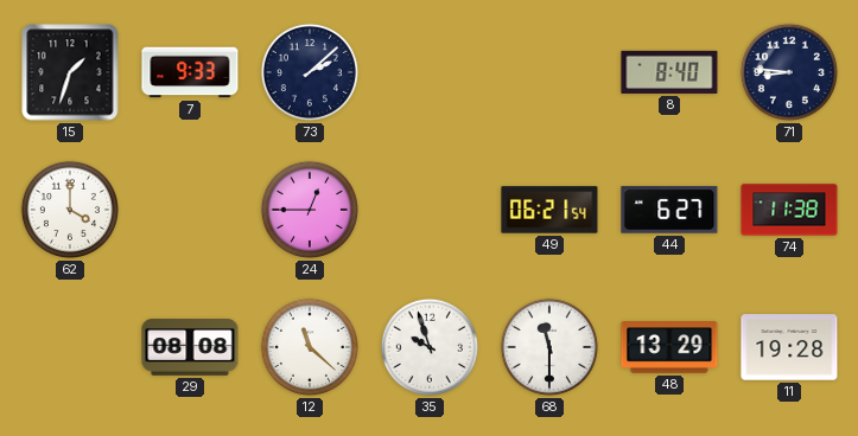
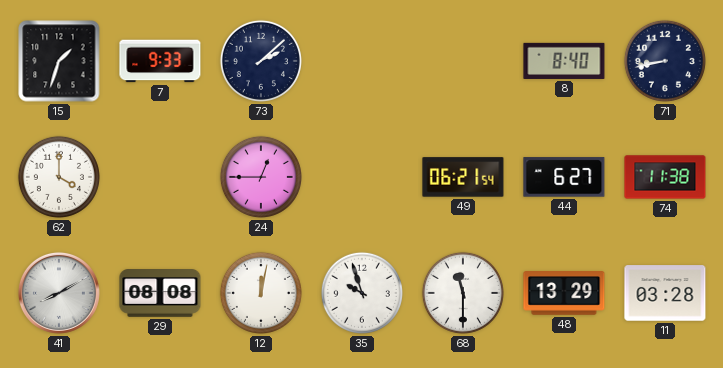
71: 8:46 -> 8:43
41: none -> 8:10
12: 11:22 -> 12:02
11: 19:28 -> 03:28
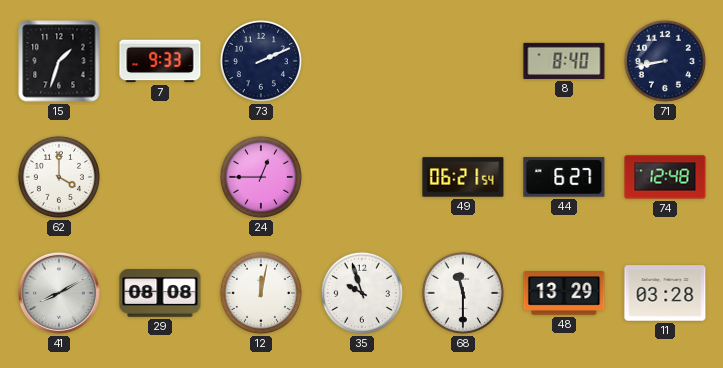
73: 2:08 -> 2:11
74: 11:38 -> 12:48
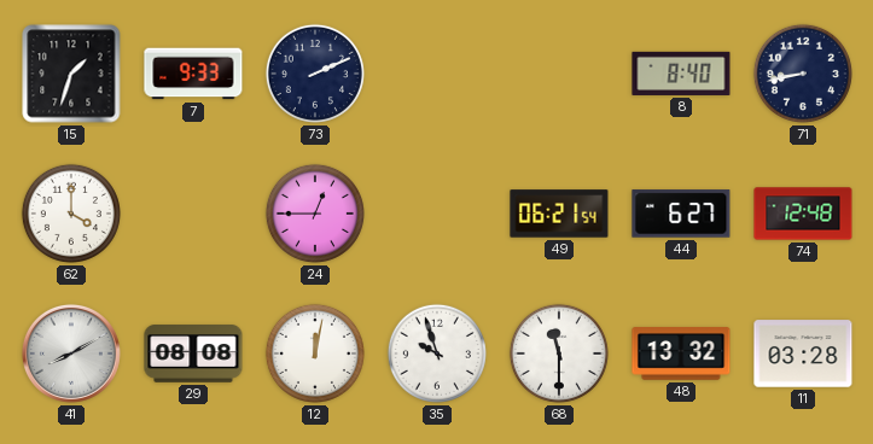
48: 13:29 -> 13:32
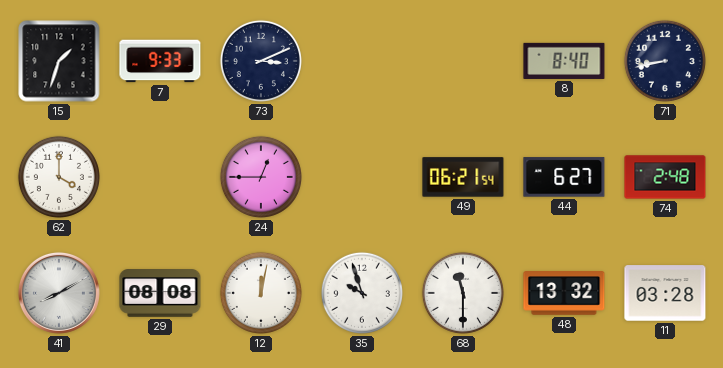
73: 2:11 -> 3:11
74: 12:48 -> 2:48
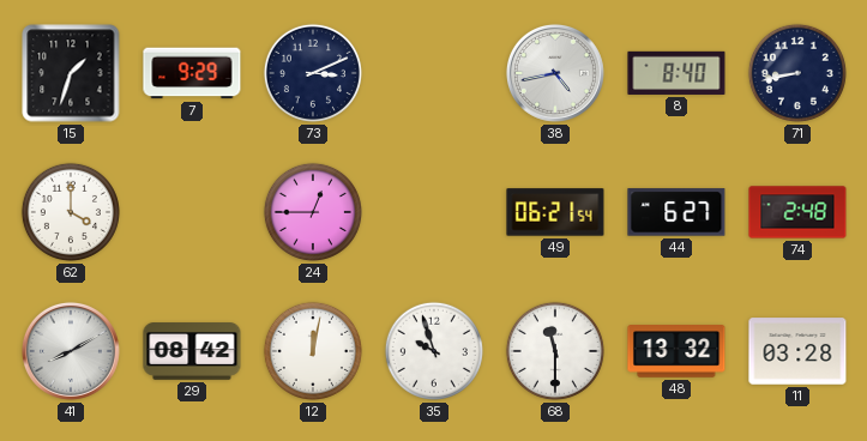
7: 9:33 -> 9:29
38: none -> 4:43
29: 08:08 -> 08:42
